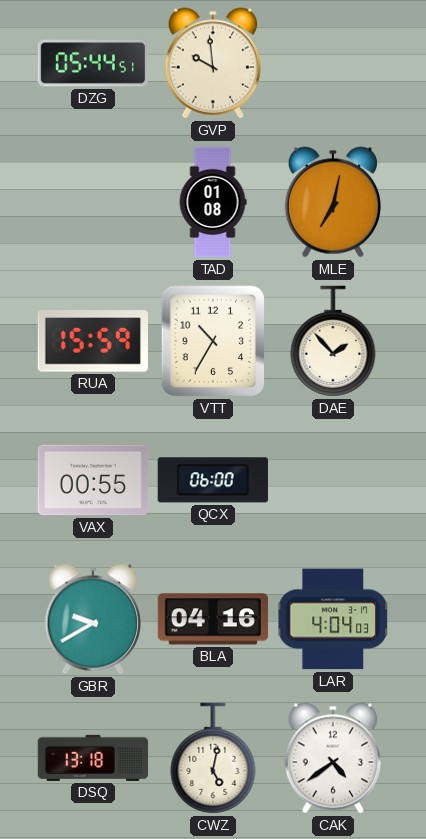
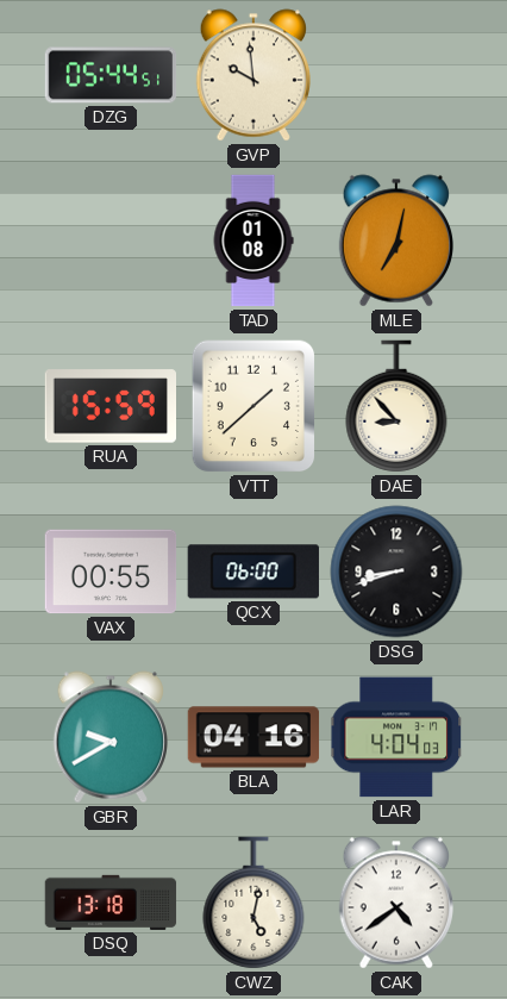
VTT: 10:35 -> 1:38
DAE: 1:53 -> 8:53
DSG: none -> 8:42
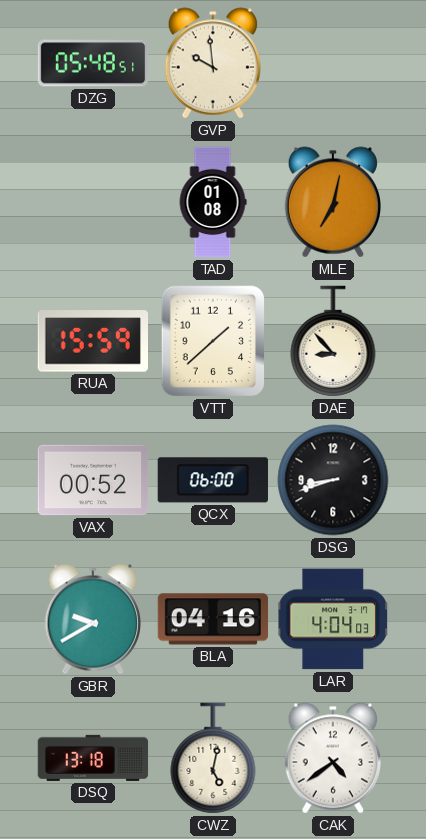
DZG: 05:44 -> 05:48
VAX: 00:55 -> 00:52
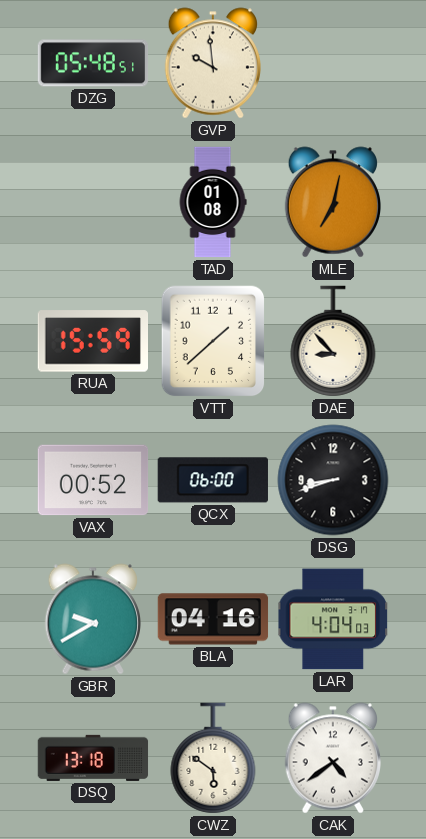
CWZ: 5:02 -> 5:51
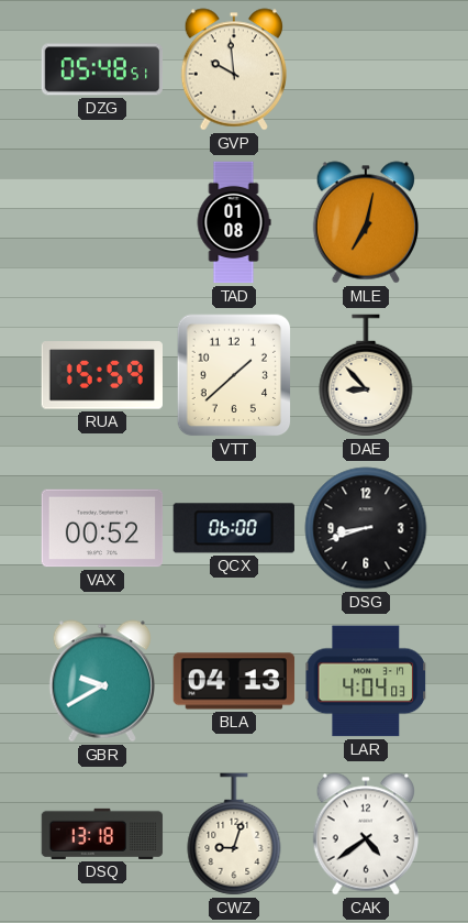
BLA: 04:16 -> 04:13
CWZ: 5:51 -> 9:03
